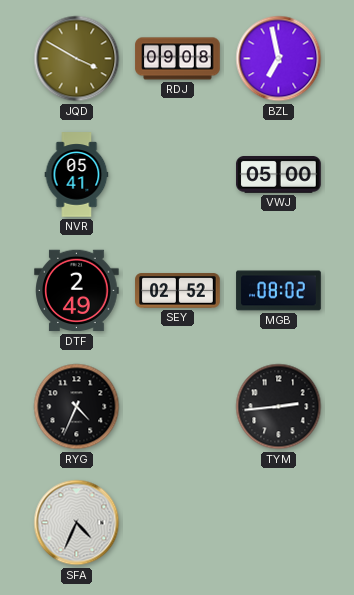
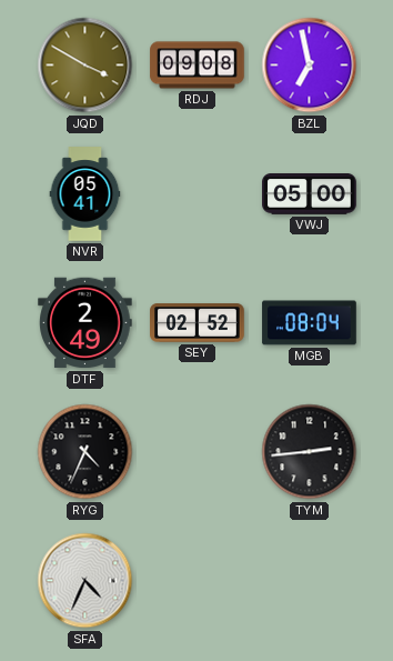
MGB: 08:02 -> 08:04
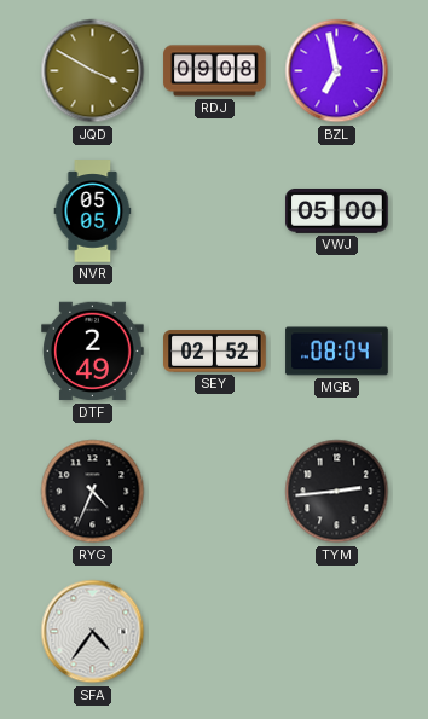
NVR: 05:41 -> 05:05
SFA: 4:34 -> 4:36
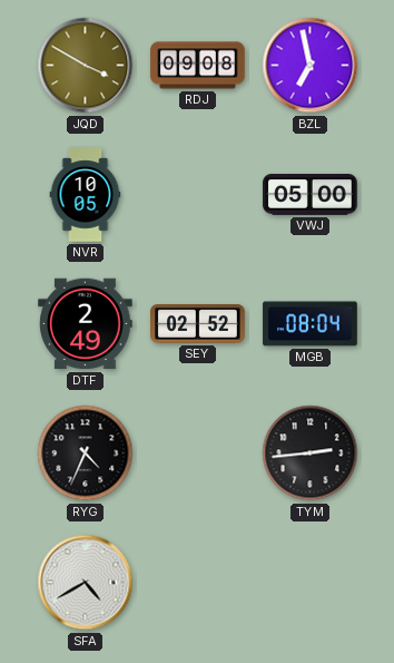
NVR: 05:05 -> 10:05
SFA: 4:36 -> 4:40
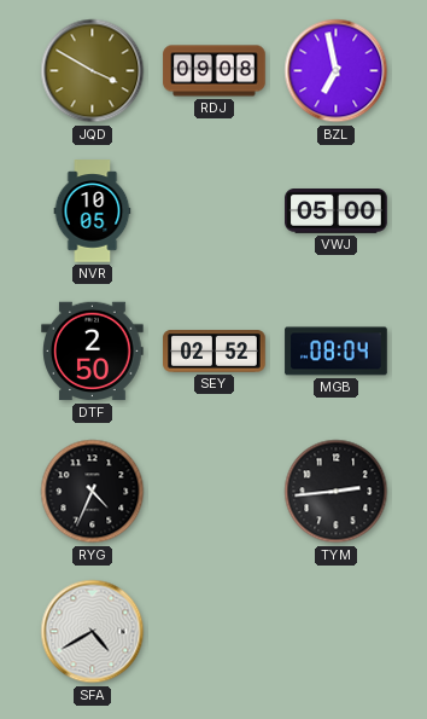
DTF: 2:49 -> 2:50
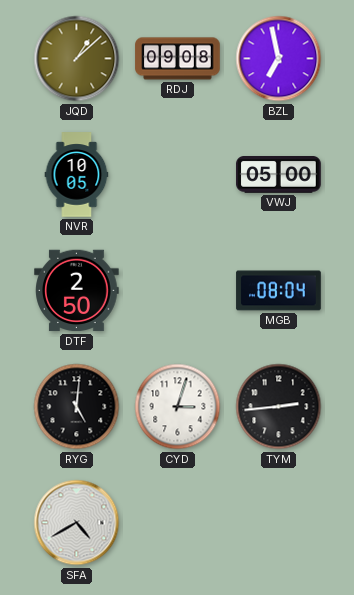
JQD: 3:50 -> 1:08
SEY: 02:52 -> none
RYG: 4:34 -> 5:01
CYD: none -> 3:03
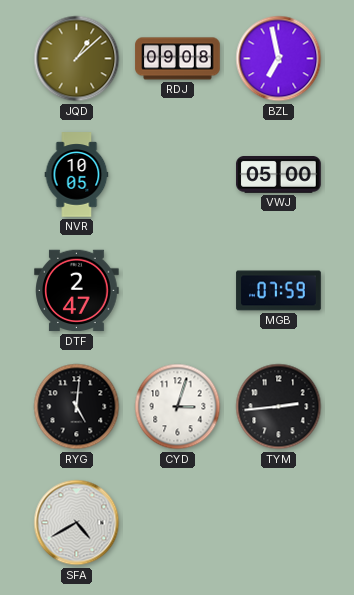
DTF: 2:50 -> 2:47
MGB: 08:04 -> 07:59
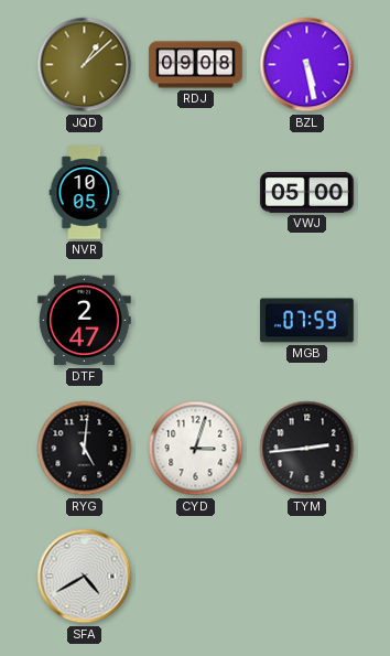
BZL: 6:58 -> 5:28
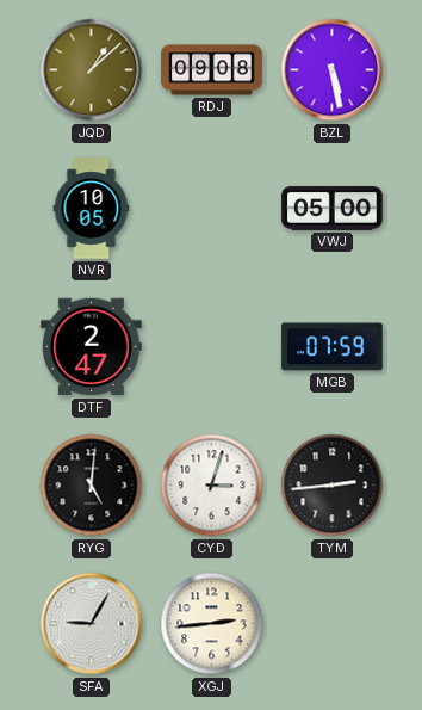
SFA: 4:40 -> 9:05
XGJ: none -> 2:44
